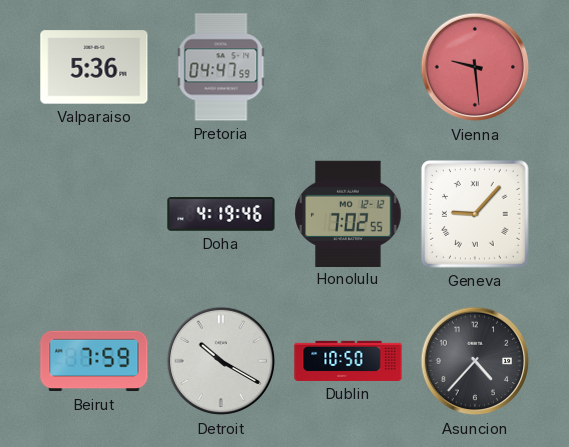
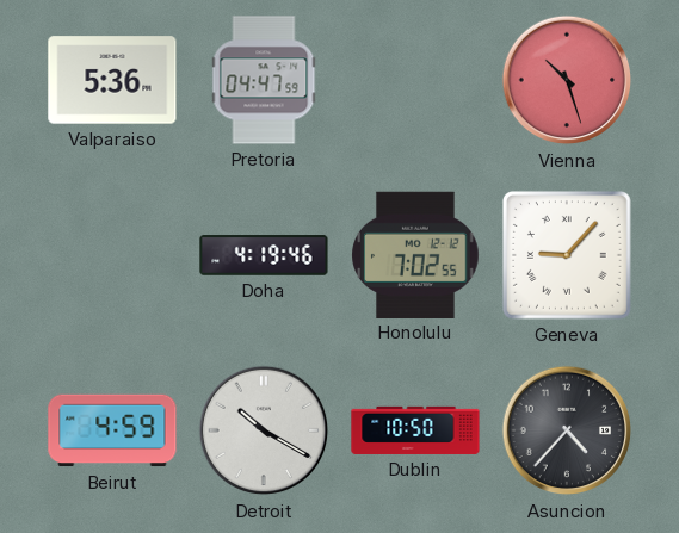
Vienna: 9:29 -> 10:27
Beirut: 7:59 -> 4:59
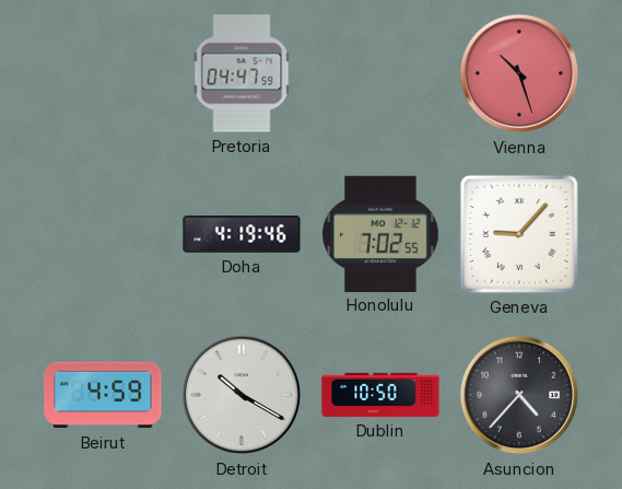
Valparaiso: 5:36 -> none
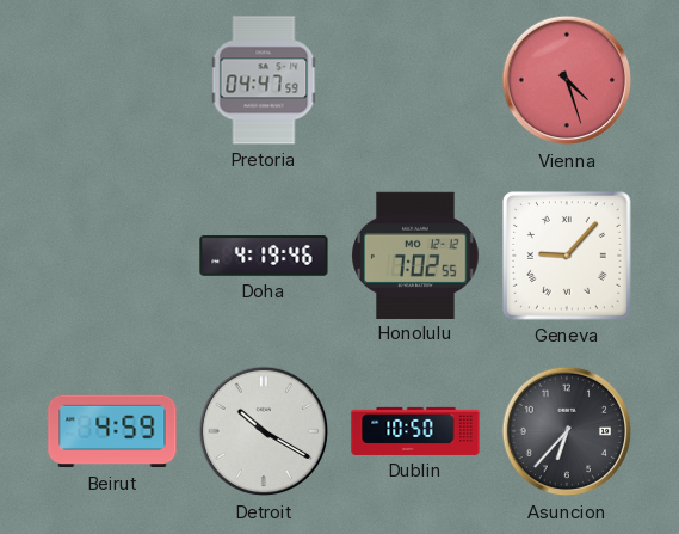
Vienna: 10:27 -> 4:27
Asuncion: 4:37 -> 6:37
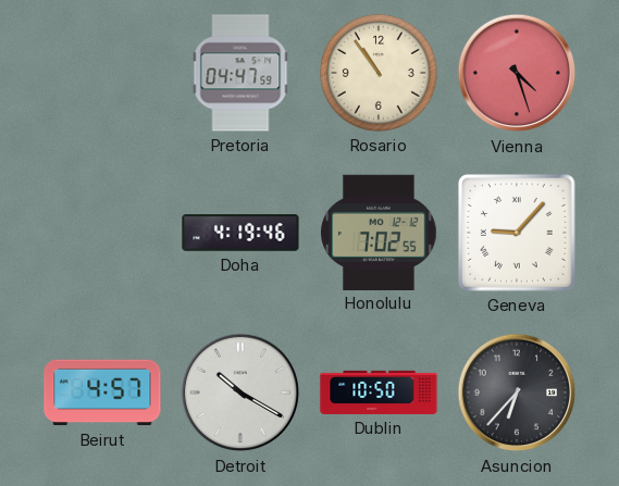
Rosario: none -> 10:54
Beirut: 4:59 -> 4:57
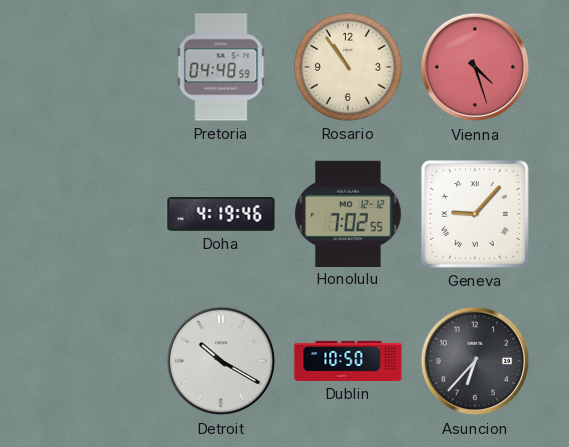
Pretoria: 04:47 -> 04:48
Beirut: 4:57 -> none
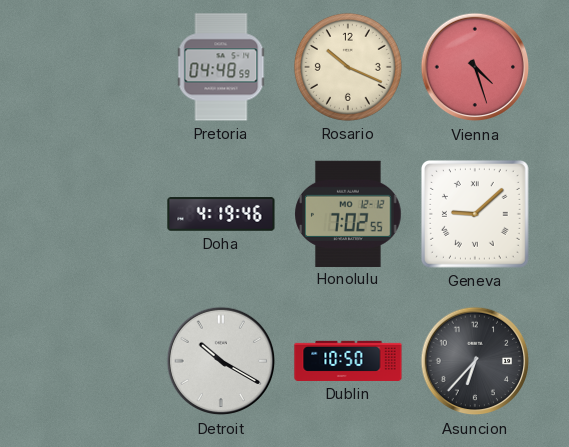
Rosario: 10:54 -> 10:19
Geneva: 9:07 -> 9:08
